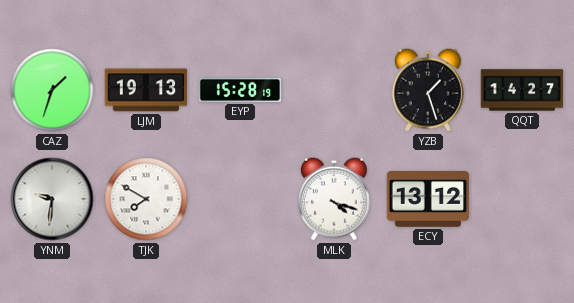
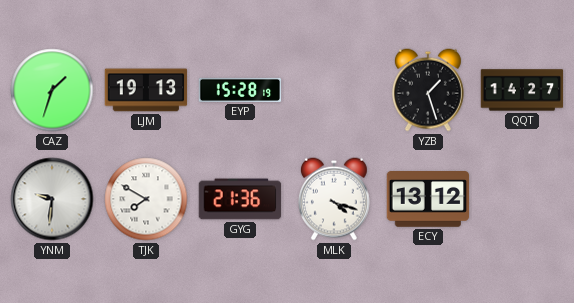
GYG: none -> 21:36
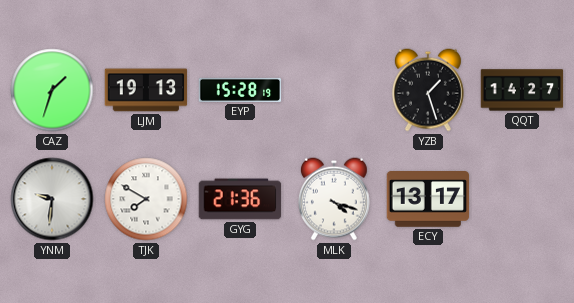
ECY: 13:12 -> 13:17
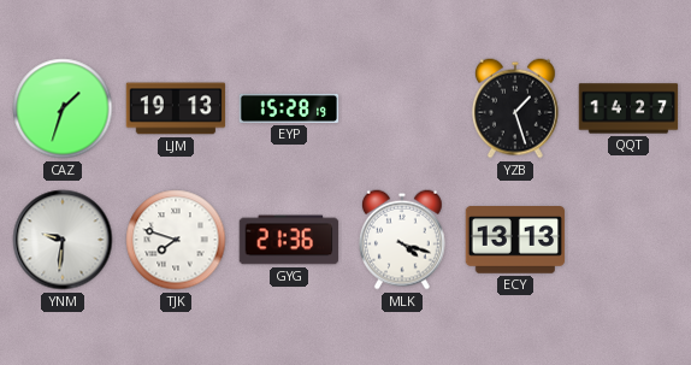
TJK: 7:50 -> 7:48
ECY: 13:17 -> 13:13
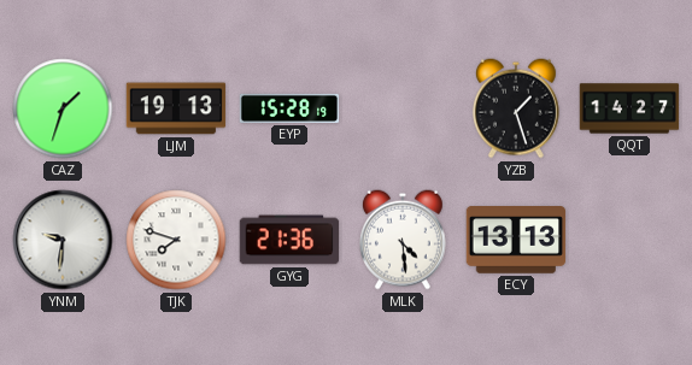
MLK: 4:18 -> 4:29
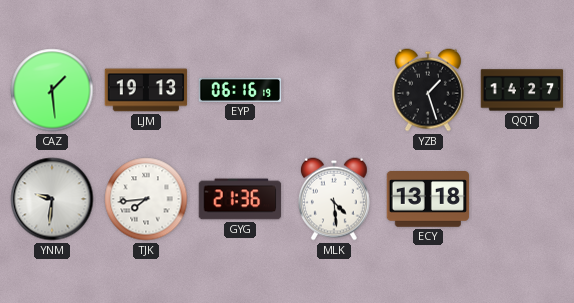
CAZ: 1:33 -> 1:29
EYP: 15:28 -> 06:16
TJK: 7:48 -> 7:44
ECY: 13:13 -> 13:18
